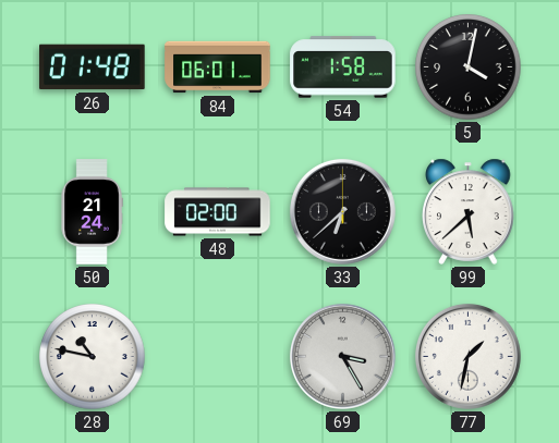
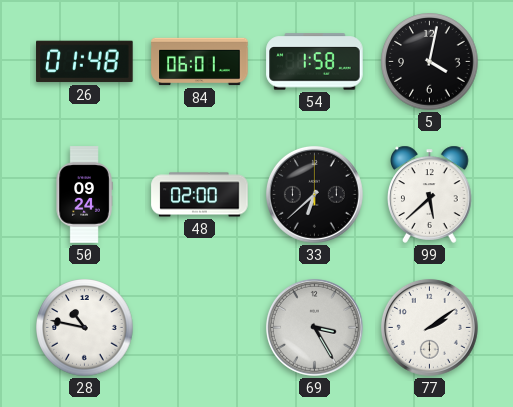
50: 21:24 -> 09:24
77: 1:32 -> 2:09
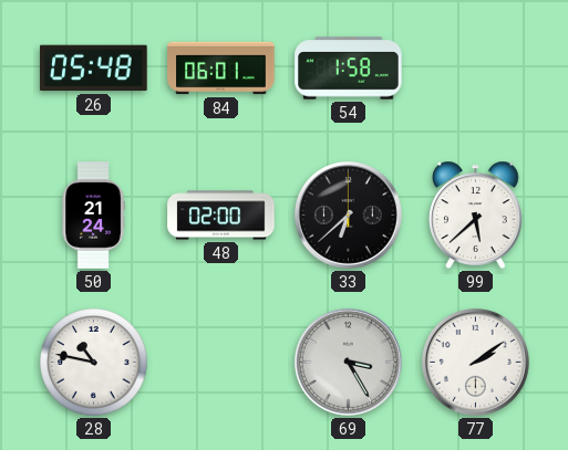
26: 01:48 -> 05:48
5: 4:02 -> none
50: 09:24 -> 21:24
